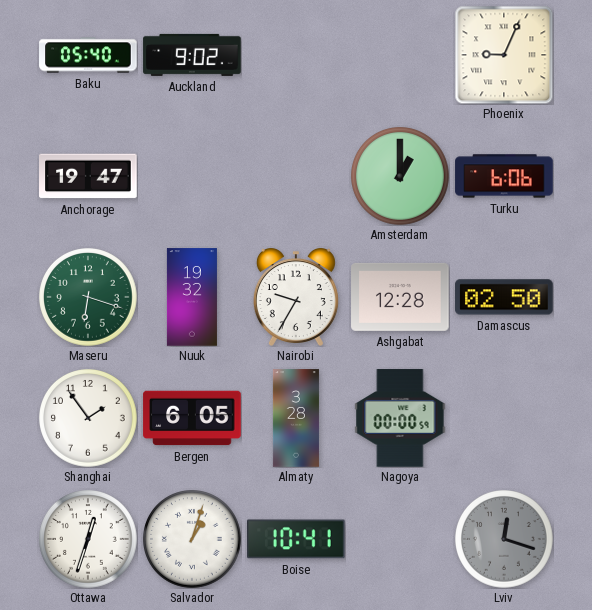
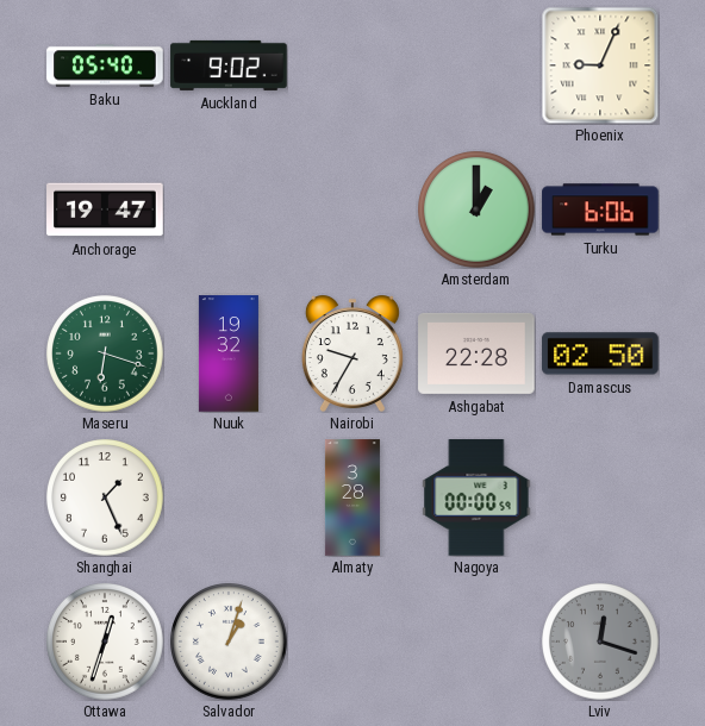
Ashgabat: 12:28 -> 22:28
Shanghai: 1:54 -> 1:26
Bergen: 6:05 -> none
Boise: 10:41 -> none
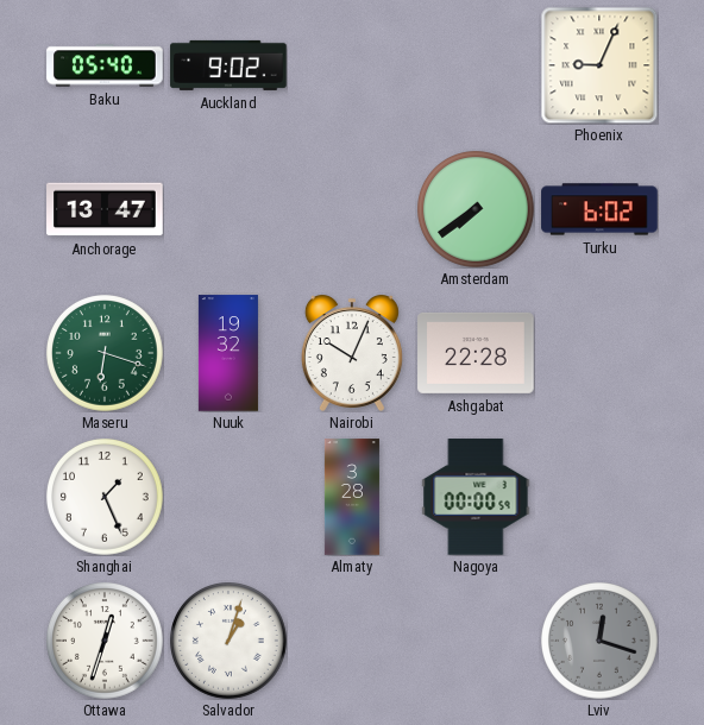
Anchorage: 19:47 -> 13:47
Amsterdam: 1:00 -> 7:39
Turku: 6:06 -> 6:02
Nairobi: 9:35 -> 10:04
Damascus: 02:50 -> none
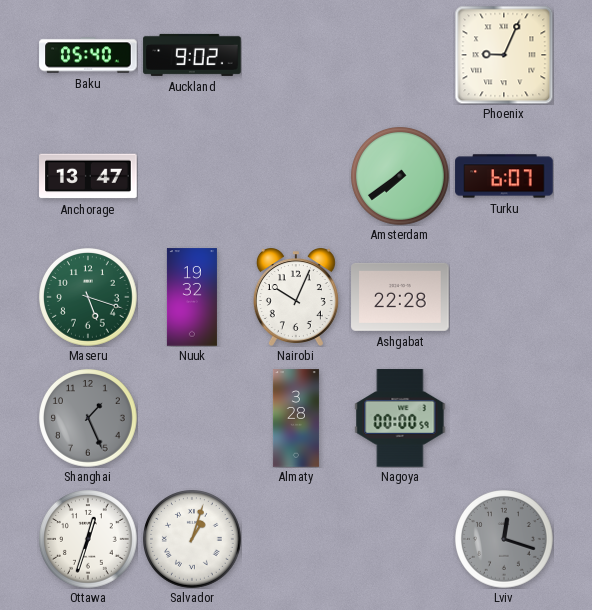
Turku: 6:02 -> 6:07
Maseru: 6:18 -> 5:18
Shanghai dial: white -> grey
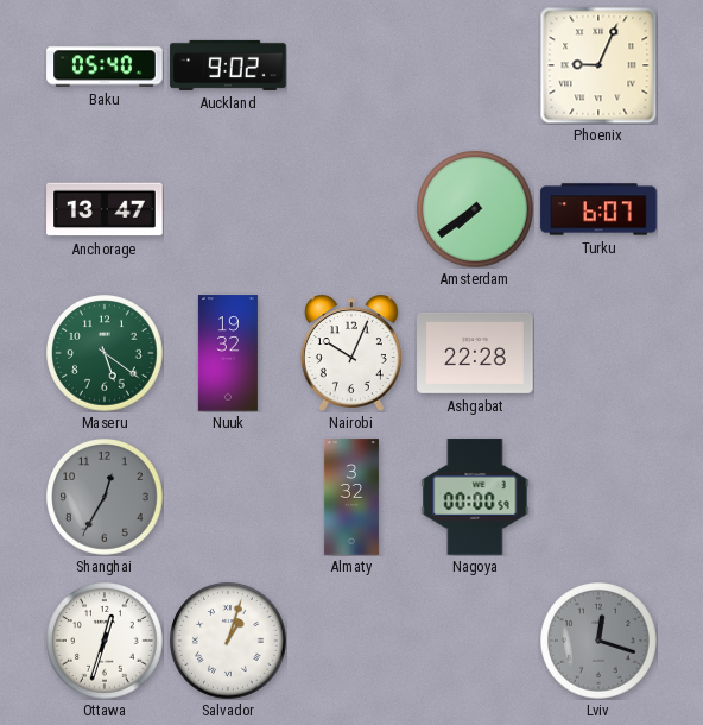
Maseru: 5:18 -> 5:21
Shanghai: 1:26 -> 12:35
Almaty: 3:28 -> 3:32
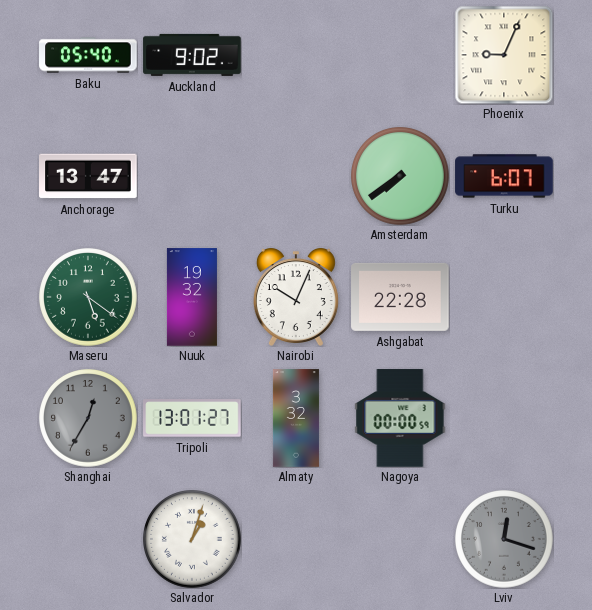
Tripoli: none -> 13:01
Ottawa: 12:33 -> none
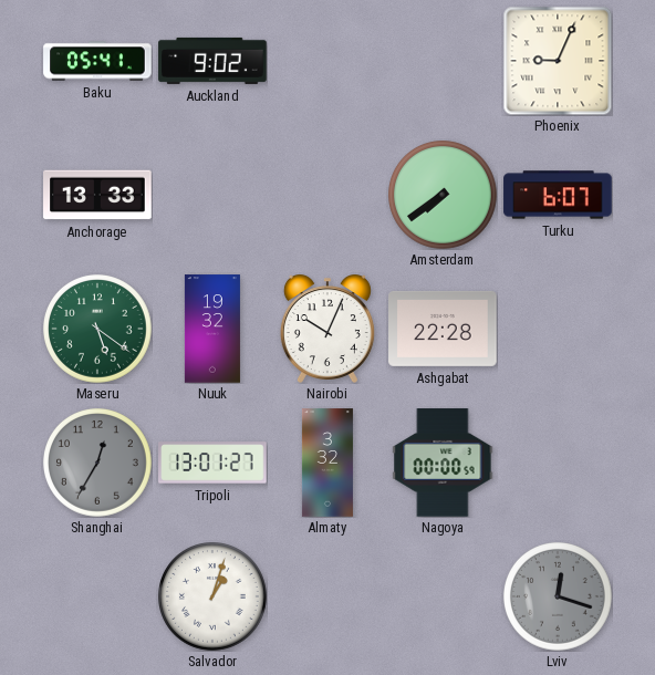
Baku: 05:40 -> 05:41
Anchorage: 13:47 -> 13:33
